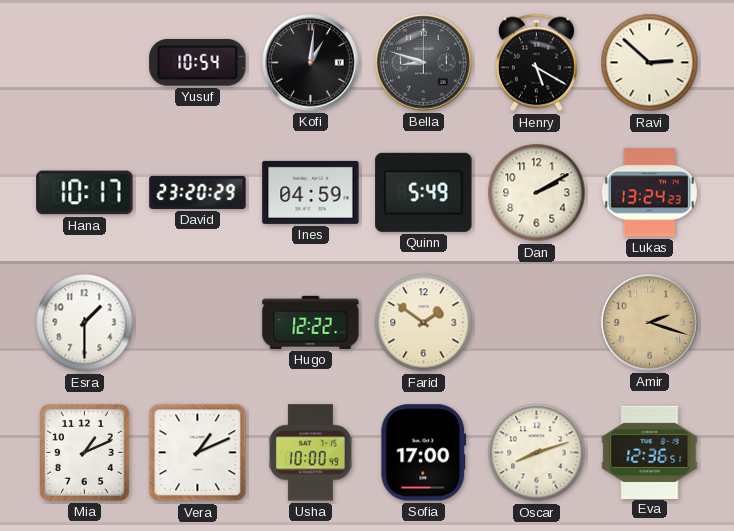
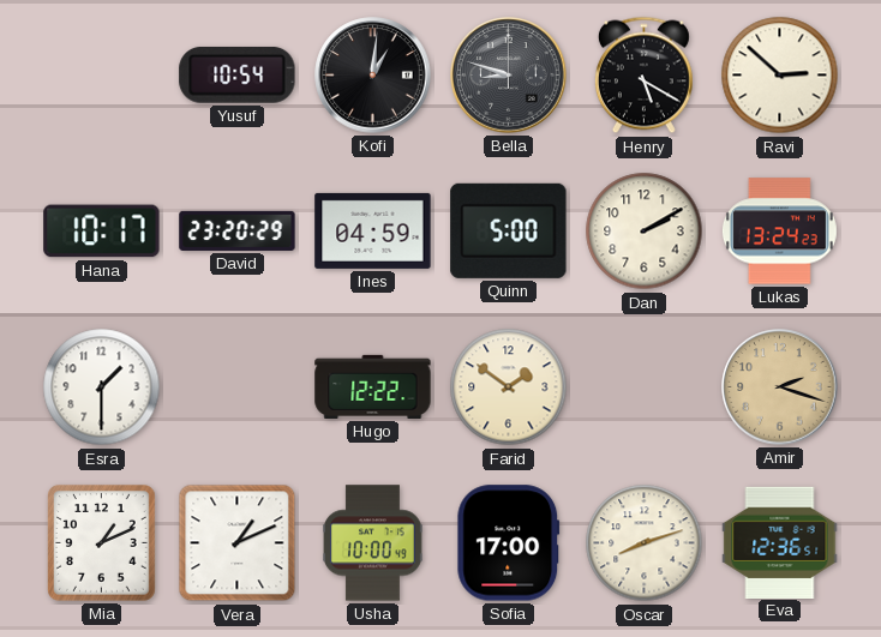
Quinn: 5:49 -> 5:00
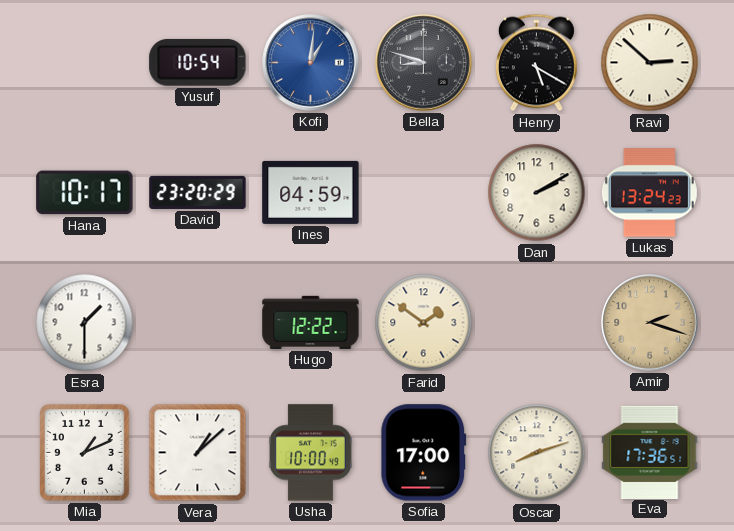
Kofi dial: black -> blue
Quinn: 5:00 -> none
Vera: 1:11 -> 1:08
Eva: 12:36 -> 17:36
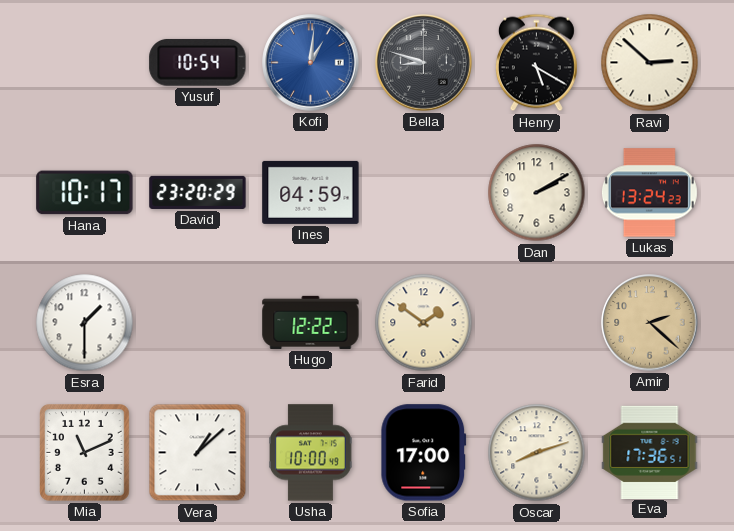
Amir: 2:18 -> 2:22
Mia: 1:11 -> 11:11
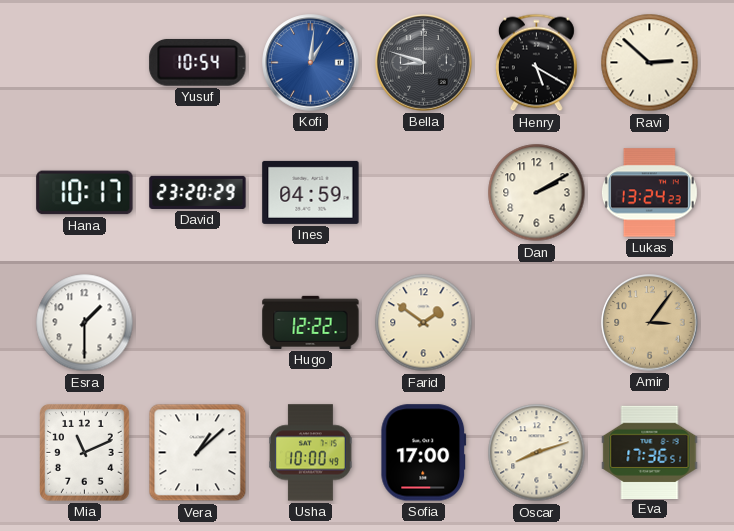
Amir: 2:22 -> 3:06
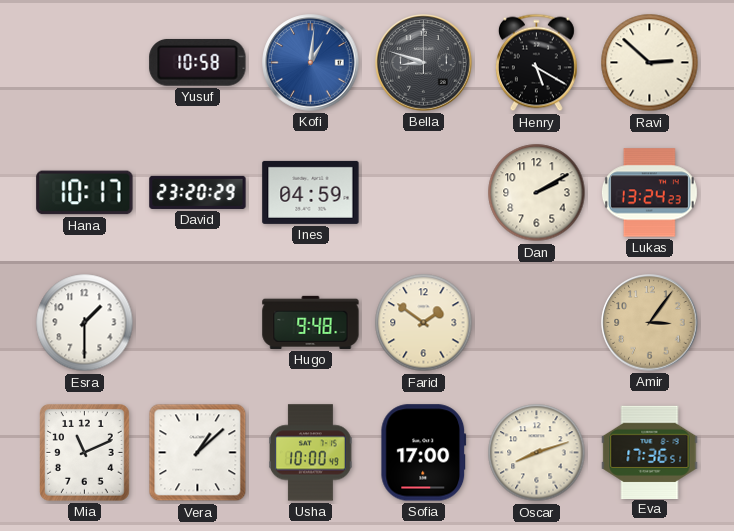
Yusuf: 10:54 -> 10:58
Hugo: 12:22 -> 9:48
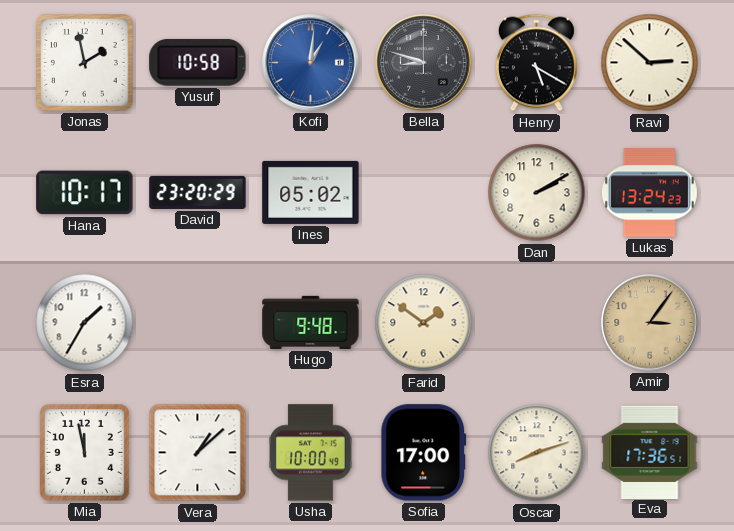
Jonas: none -> 1:58
Ines: 04:59 -> 05:02
Esra: 1:30 -> 1:35
Mia: 11:11 -> 11:58
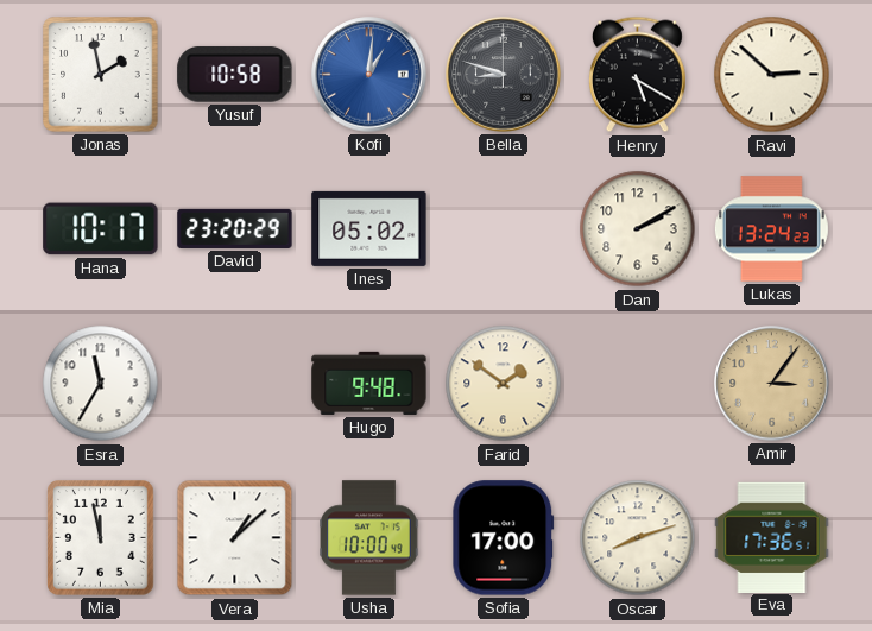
Esra: 1:35 -> 11:35
